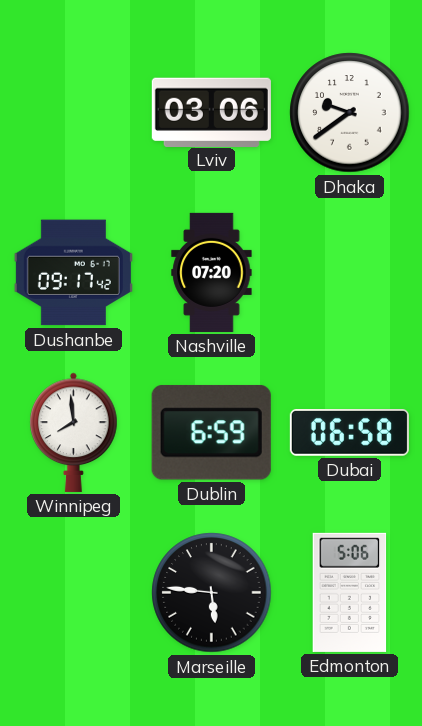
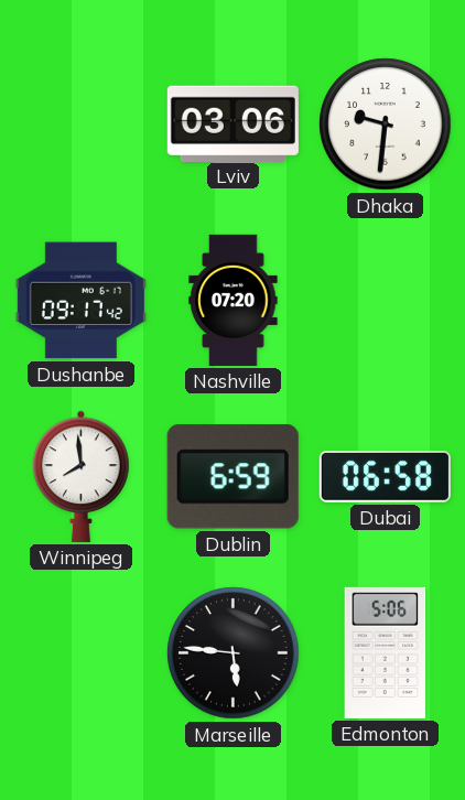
Dhaka: 9:39 -> 9:31
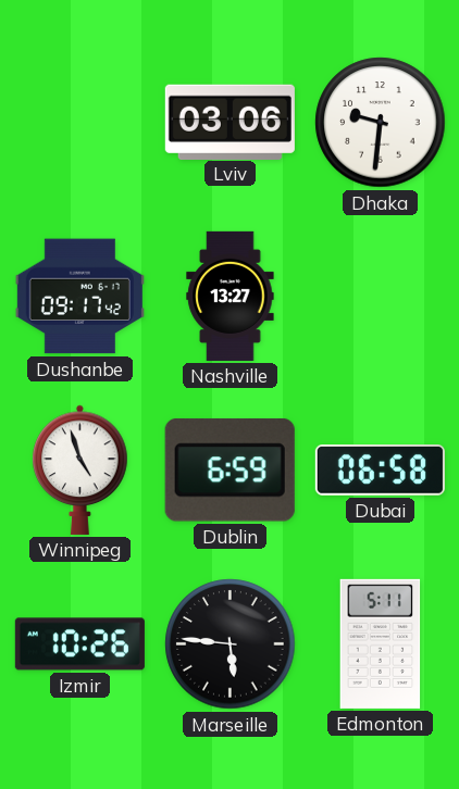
Nashville: 07:20 -> 13:27
Winnipeg: 7:59 -> 4:57
Izmir: none -> 10:26
Edmonton: 5:06 -> 5:11
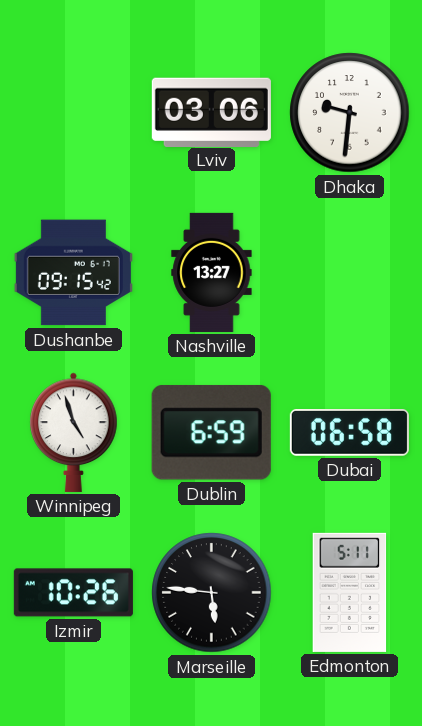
Dushanbe: 09:17 -> 09:15
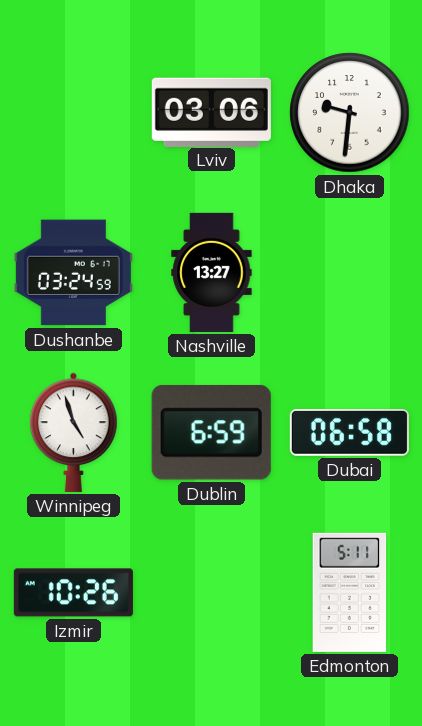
Dushanbe: 09:15 -> 03:24
Marseille: 5:46 -> none
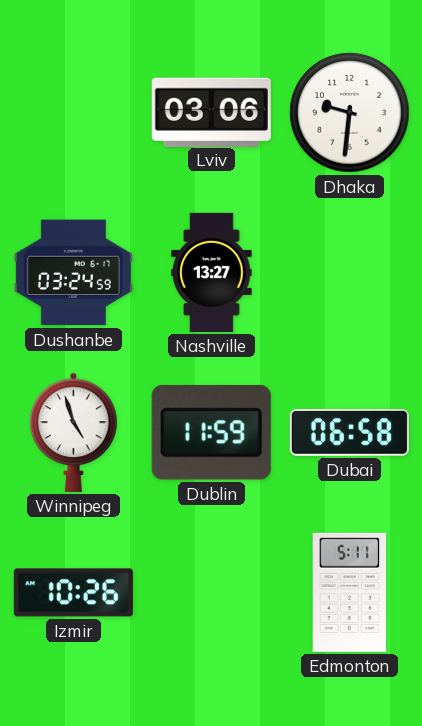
Dublin: 6:59 -> 11:59
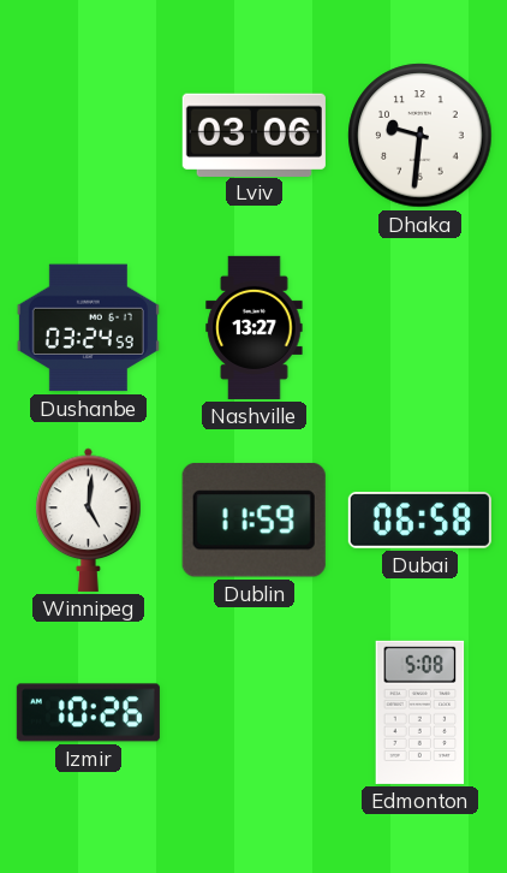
Winnipeg: 4:57 -> 5:01
Edmonton: 5:11 -> 5:08
